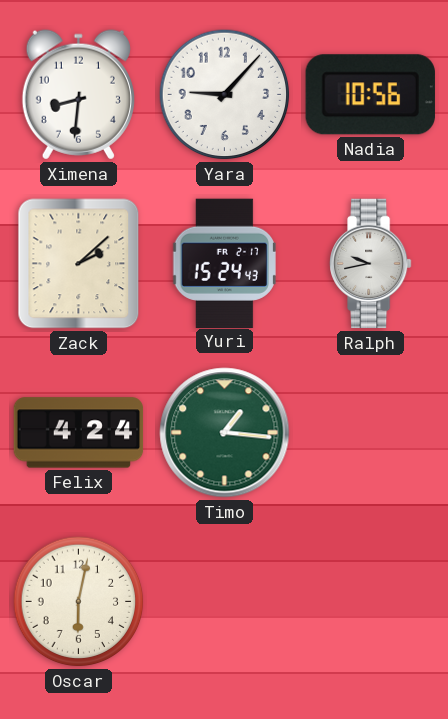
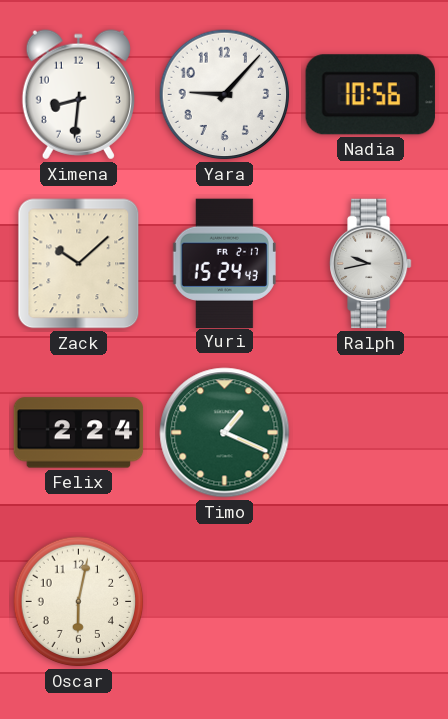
Zack: 2:08 -> 10:08
Felix: 4:24 -> 2:24
Timo: 1:16 -> 1:19
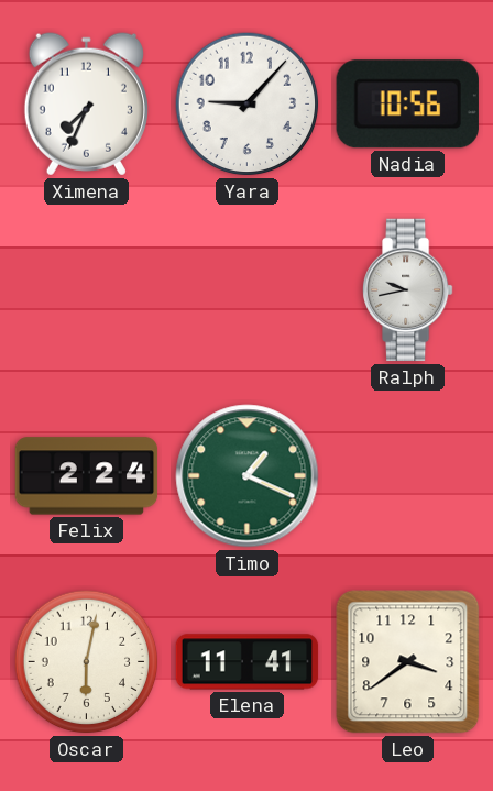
Ximena: 8:31 -> 7:34
Zack: 10:08 -> none
Yuri: 15:24 -> none
Elena: none -> 11:41
Leo: none -> 3:39
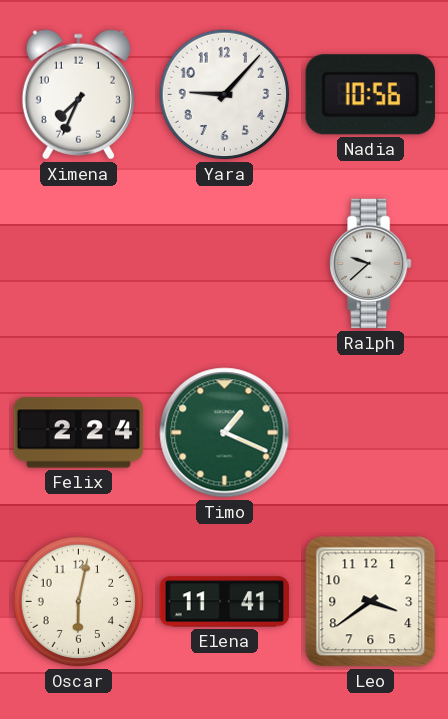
Ralph: 9:43 -> 9:38
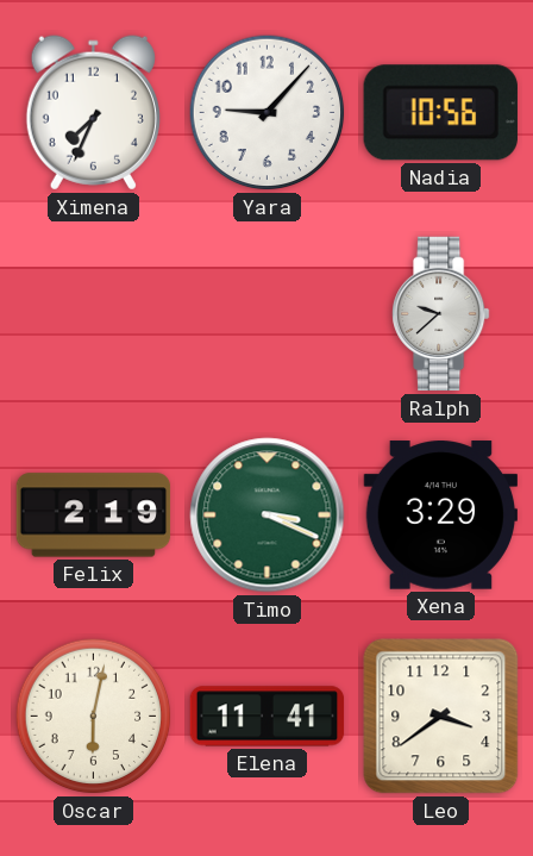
Felix: 2:24 -> 2:19
Timo: 1:19 -> 3:19
Xena: none -> 3:29
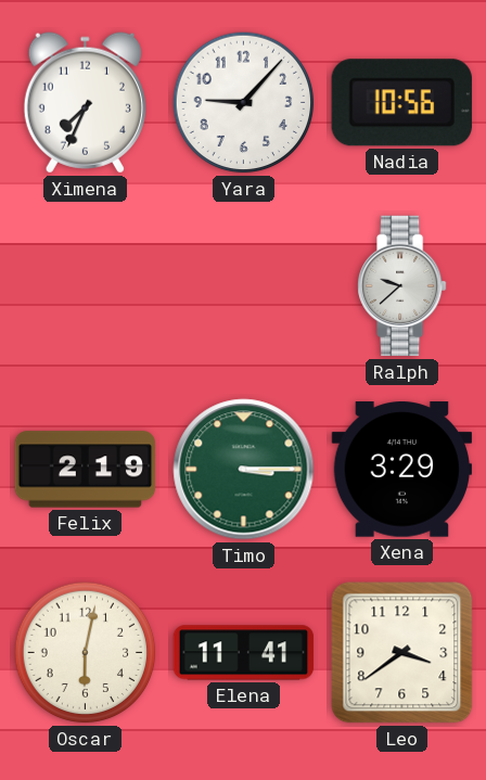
Timo: 3:19 -> 3:15
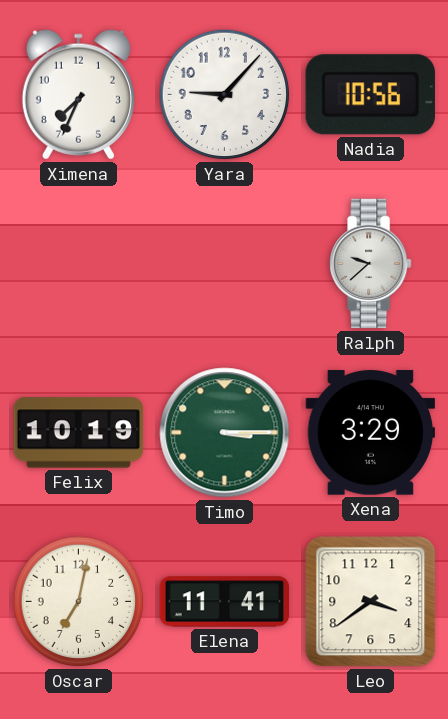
Felix: 2:19 -> 10:19
Oscar: 6:02 -> 7:02
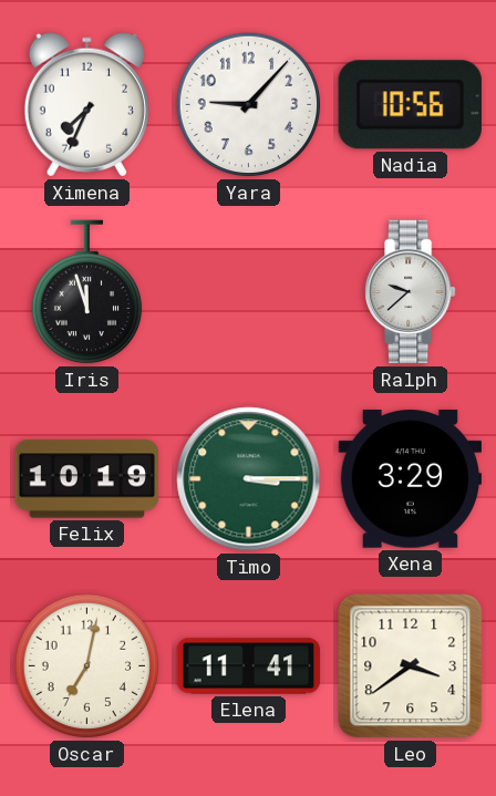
Iris: none -> 11:57
